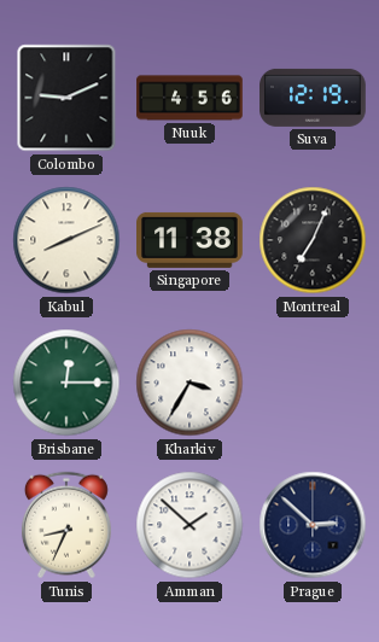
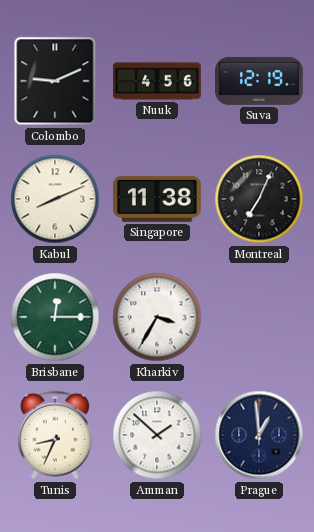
Prague: 2:52 -> 12:59
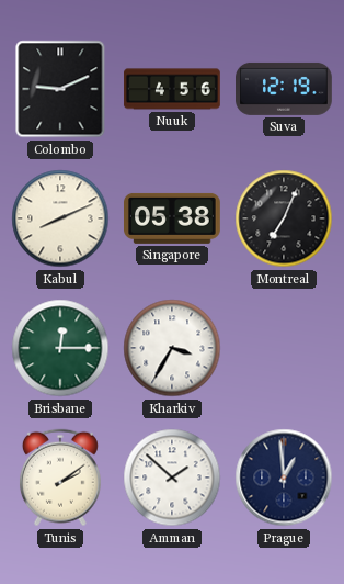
Singapore: 11:38 -> 05:38
Tunis: 8:34 -> 2:09
